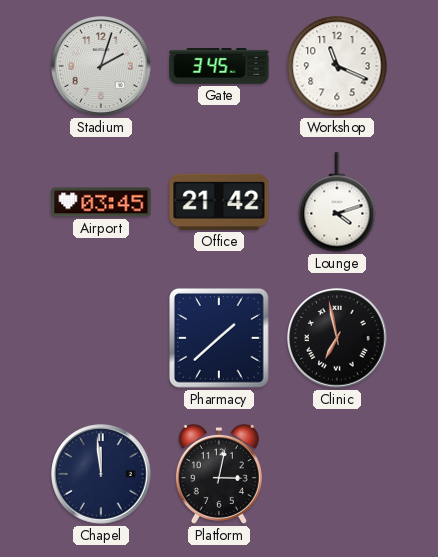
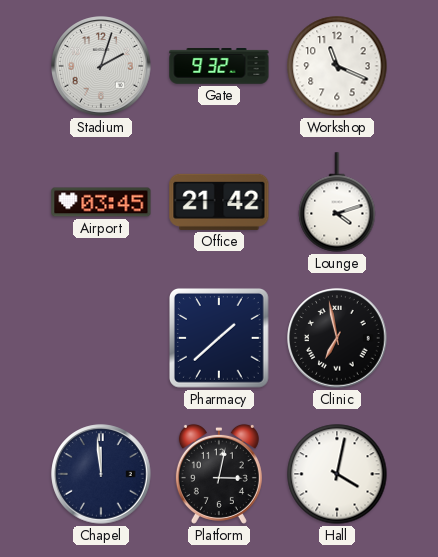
Gate: 3:45 -> 9:32
Hall: none -> 4:02
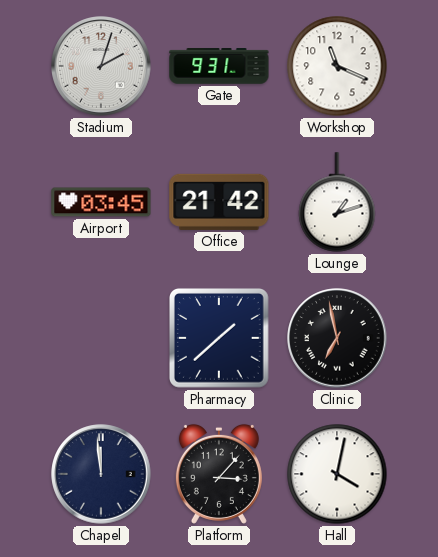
Gate: 9:32 -> 9:31
Lounge: 4:12 -> 1:12
Platform: 3:02 -> 3:07
